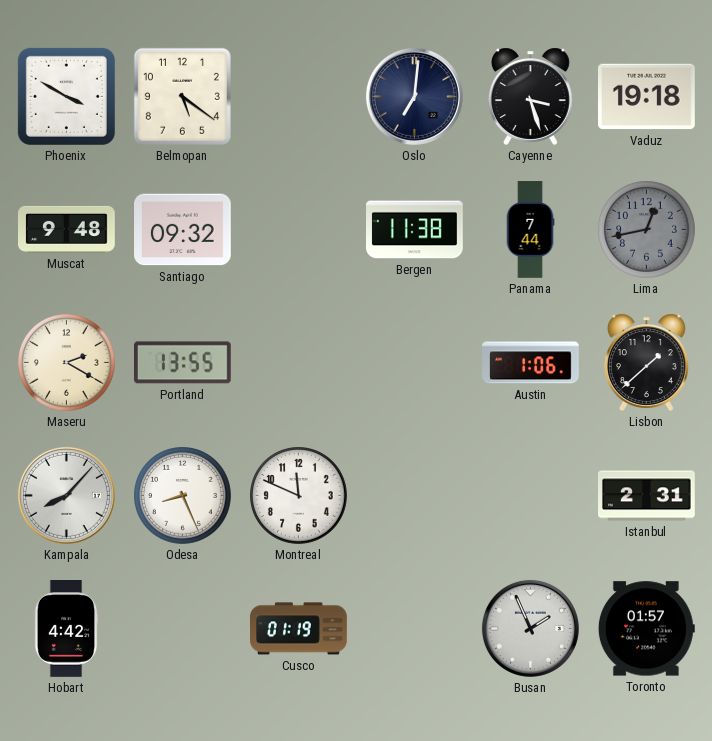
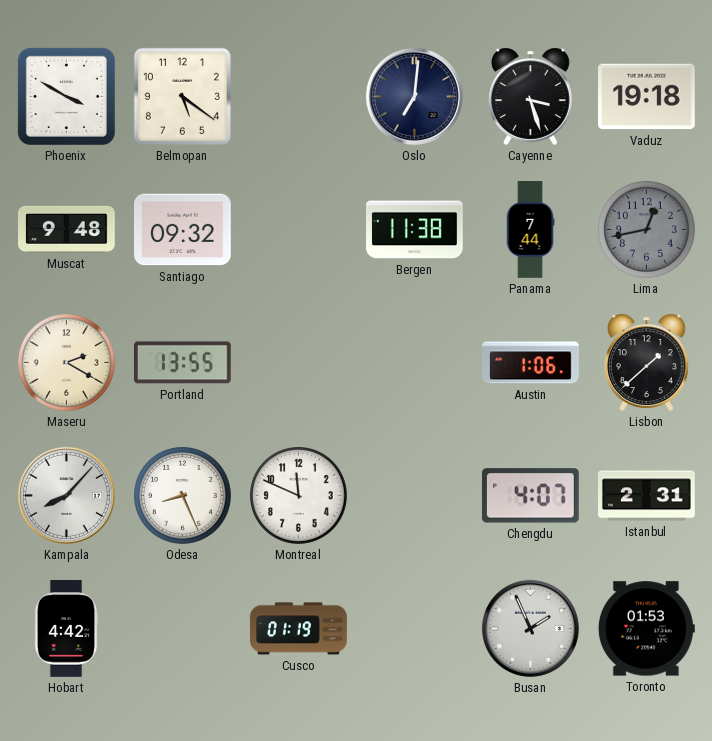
Chengdu: none -> 4:07
Toronto: 01:57 -> 01:53
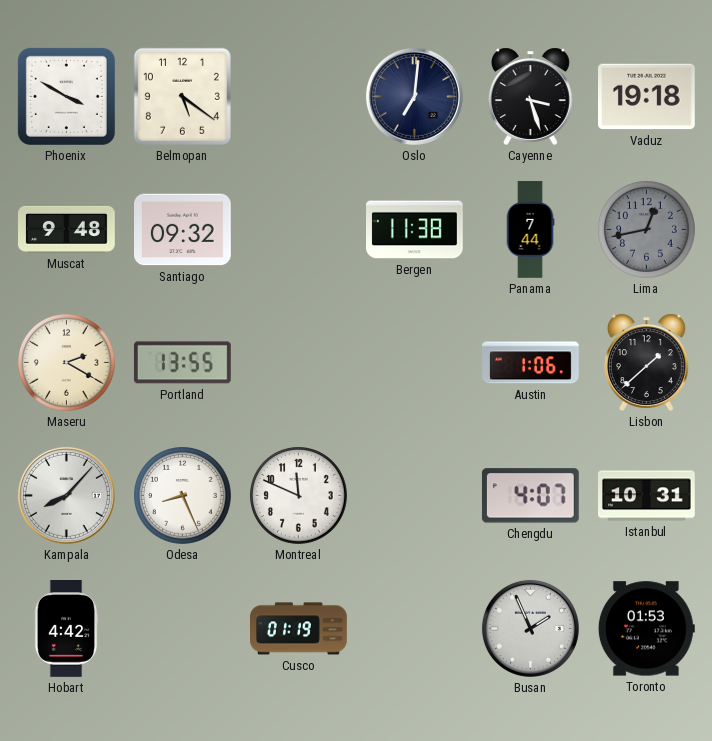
Istanbul: 2:31 -> 10:31
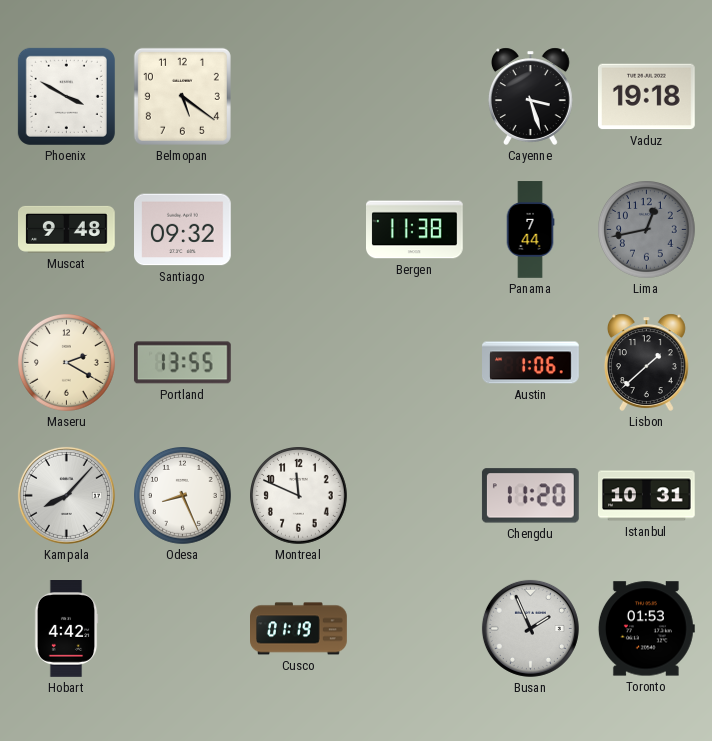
Oslo: 7:01 -> none
Chengdu: 4:07 -> 11:20
